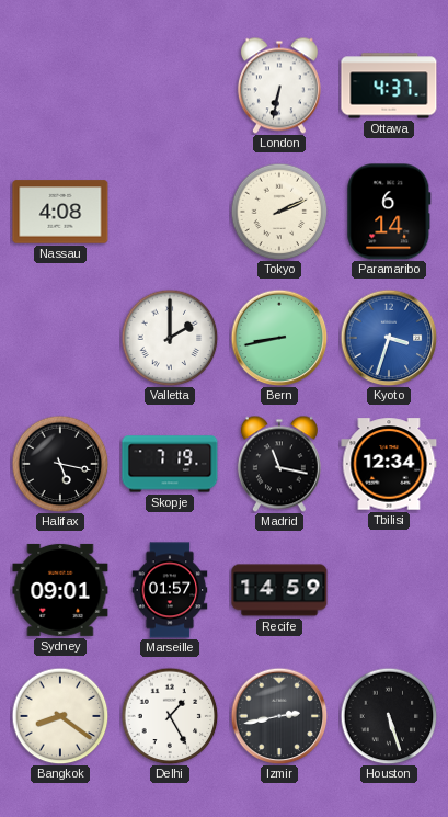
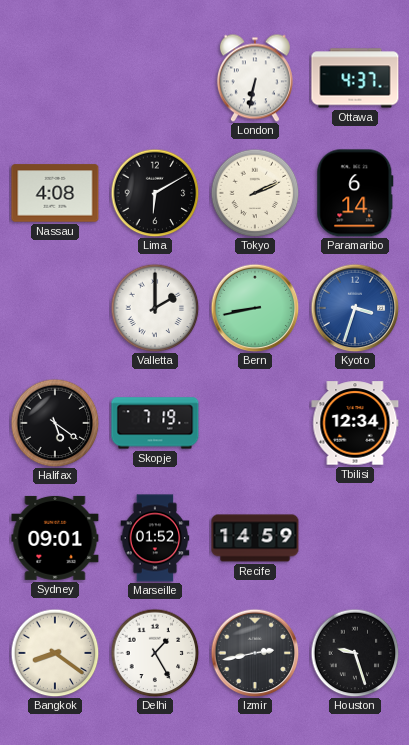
Lima: none -> 6:10
Halifax: 5:17 -> 5:21
Madrid: 11:17 -> none
Marseille: 01:57 -> 01:52
Houston: 5:27 -> 9:27
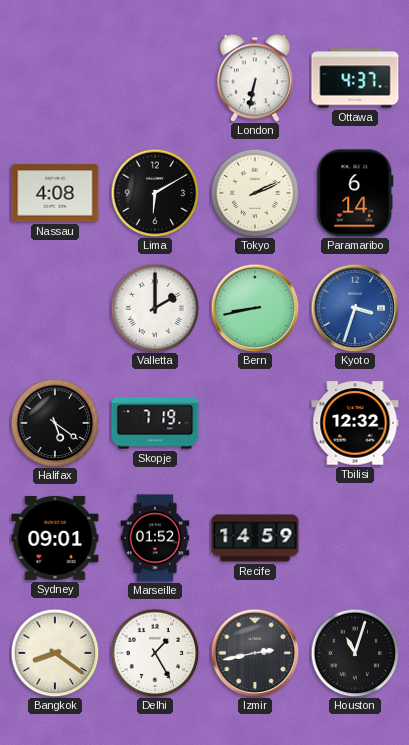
Tbilisi: 12:34 -> 12:32
Houston: 9:27 -> 11:03
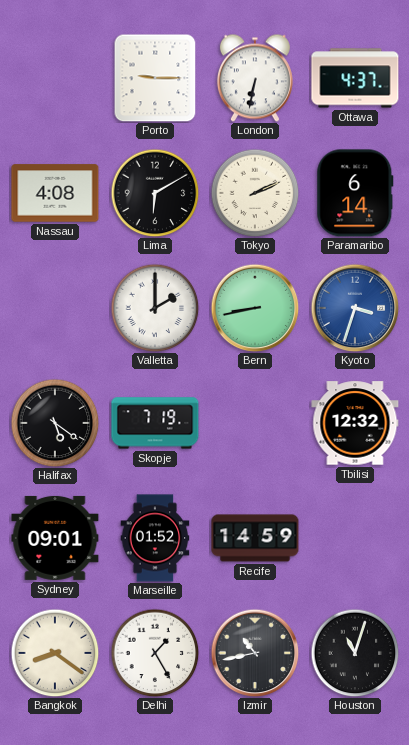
Porto: none -> 9:15
Izmir: 2:43 -> 10:43
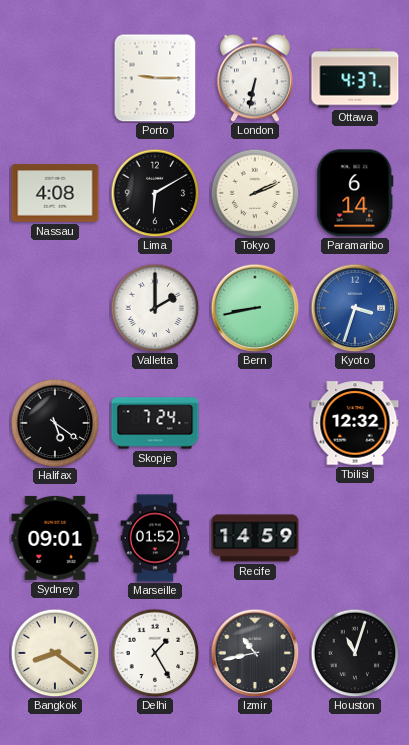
Skopje: 7:19 -> 7:24
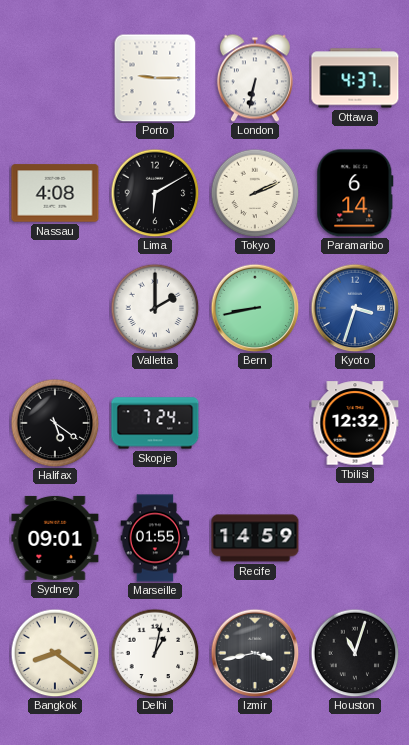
Marseille: 01:52 -> 01:55
Delhi: 1:25 -> 1:02
Izmir: 10:43 -> 3:43
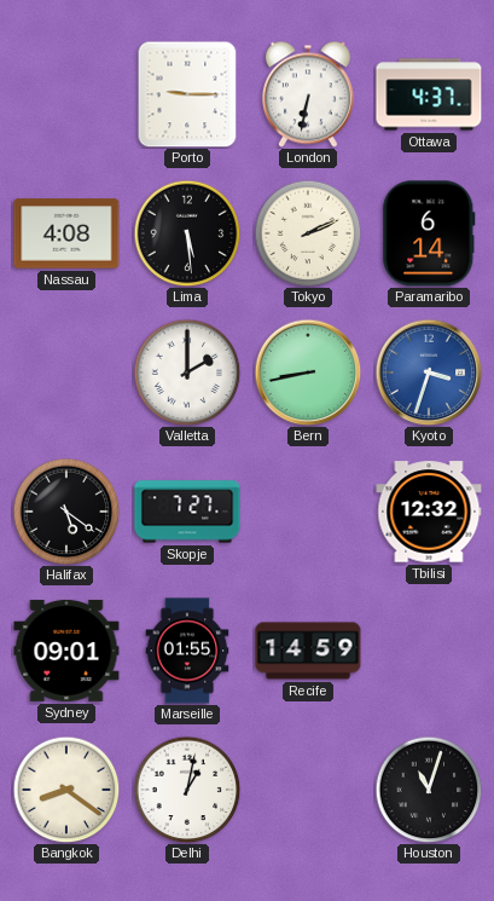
Lima: 6:10 -> 5:29
Skopje: 7:24 -> 7:27
Izmir: 3:43 -> none
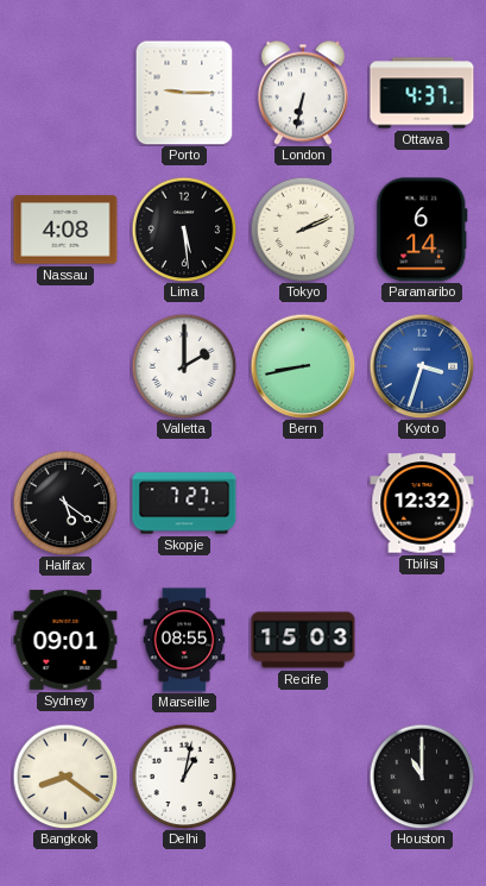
Marseille: 01:55 -> 08:55
Recife: 14:59 -> 15:03
Houston: 11:03 -> 11:00
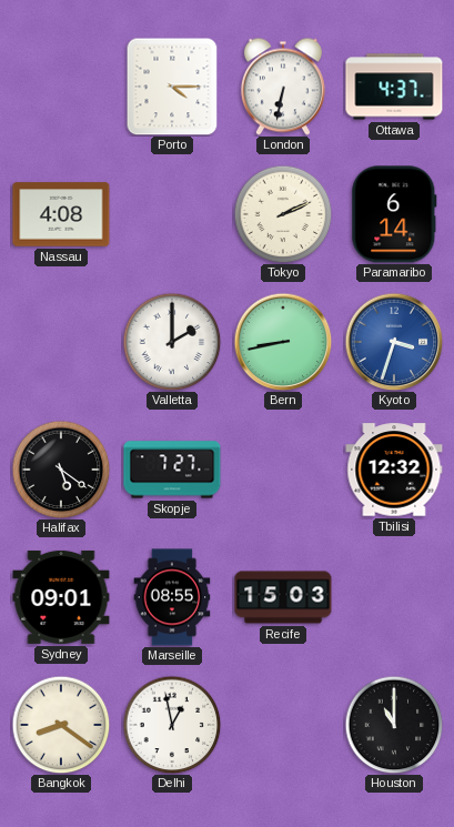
Porto: 9:15 -> 4:15
Lima: 5:29 -> none
Delhi: 1:02 -> 12:58
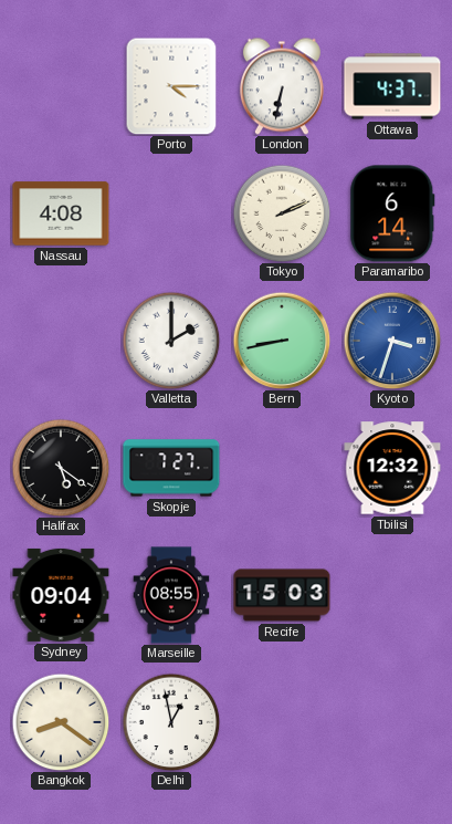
Sydney: 09:01 -> 09:04
Houston: 11:00 -> none
